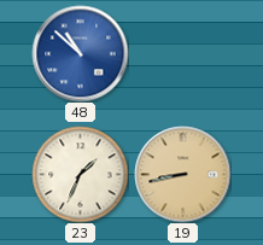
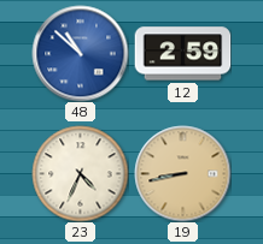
12: none -> 2:59
23: 1:34 -> 4:34
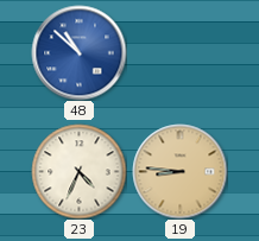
12: 2:59 -> none
19: 8:43 -> 8:46
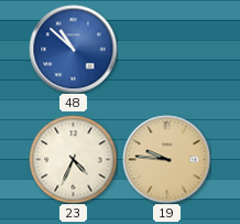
19: 8:46 -> 9:46
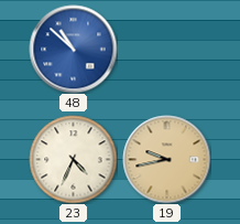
19: 9:46 -> 9:43
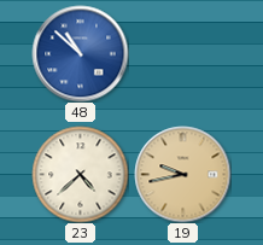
23: 4:34 -> 4:38
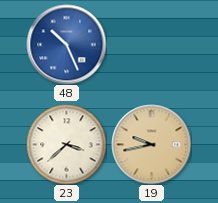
48: 10:52 -> 10:26
23: 4:38 -> 3:38
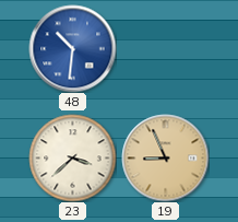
48: 10:26 -> 10:31
19: 9:43 -> 8:56
